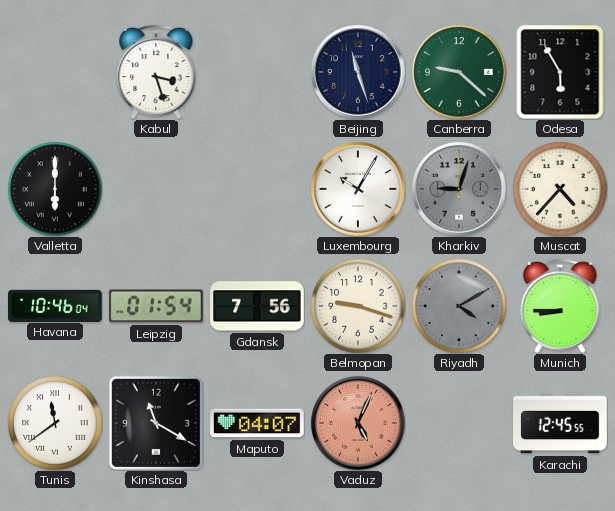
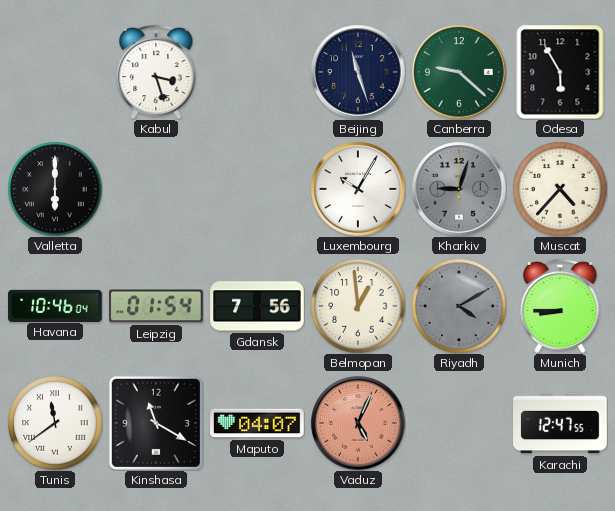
Belmopan: 9:18 -> 12:59
Karachi: 12:45 -> 12:47
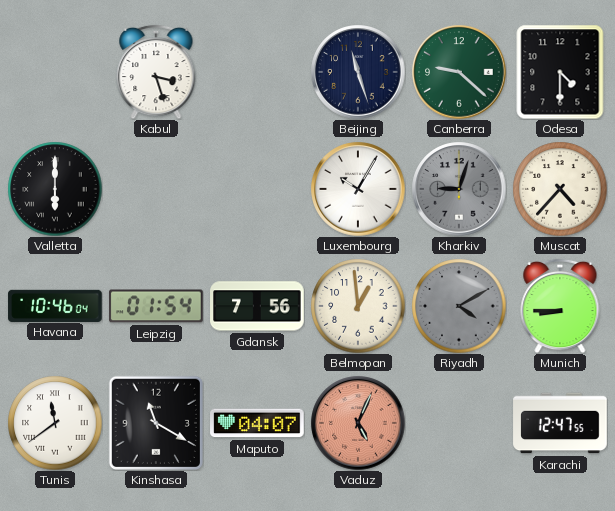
Odesa: 5:55 -> 4:30
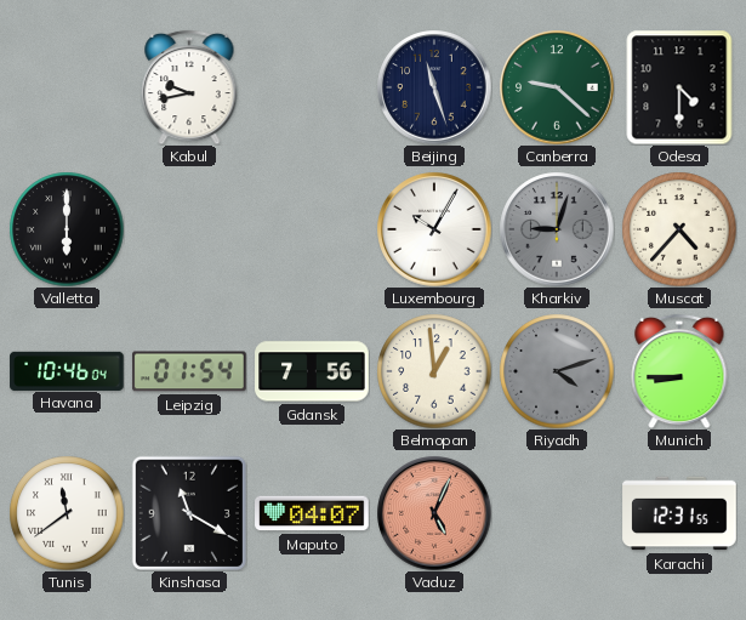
Kabul: 3:27 -> 9:43
Riyadh: 4:10 -> 4:12
Karachi: 12:47 -> 12:31
